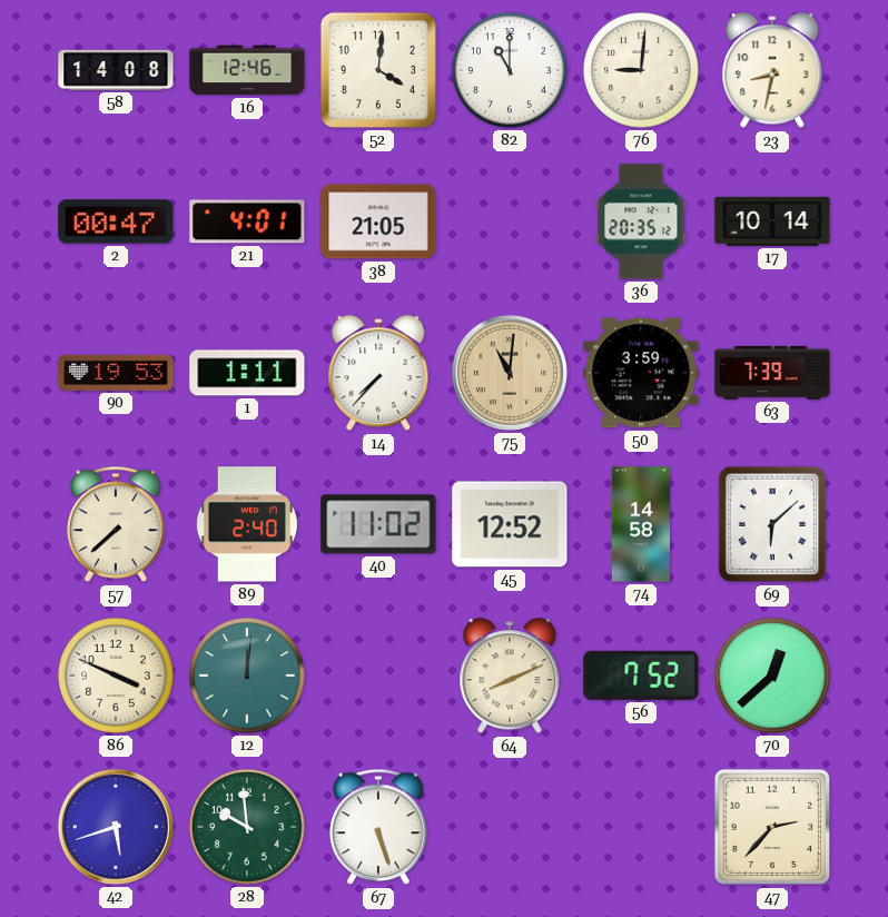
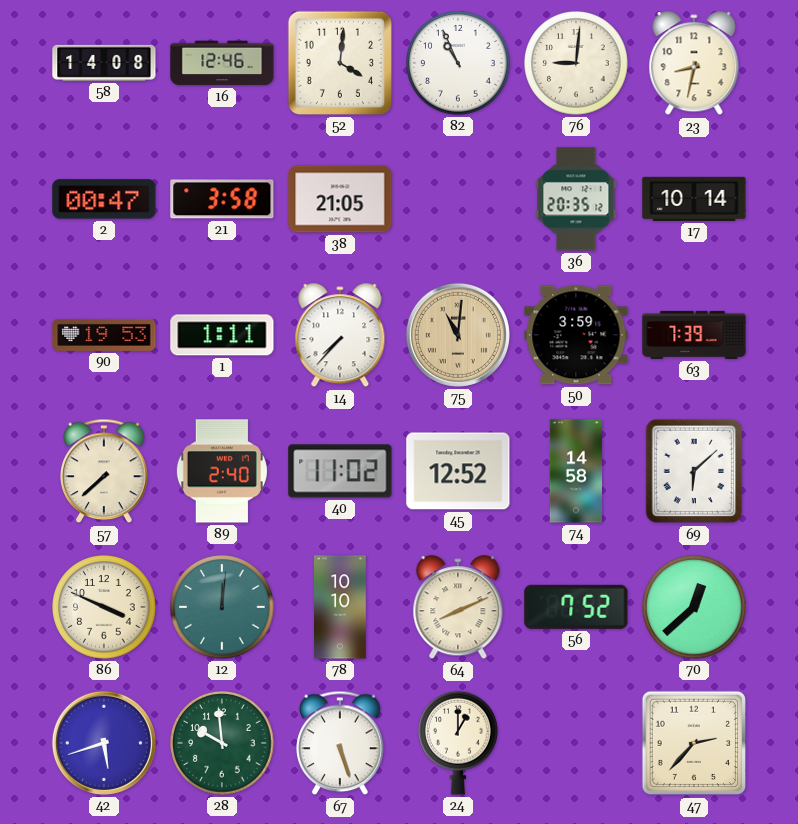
82: 11:00 -> 10:56
21: 4:01 -> 3:58
78: none -> 10:10
24: none -> 1:00
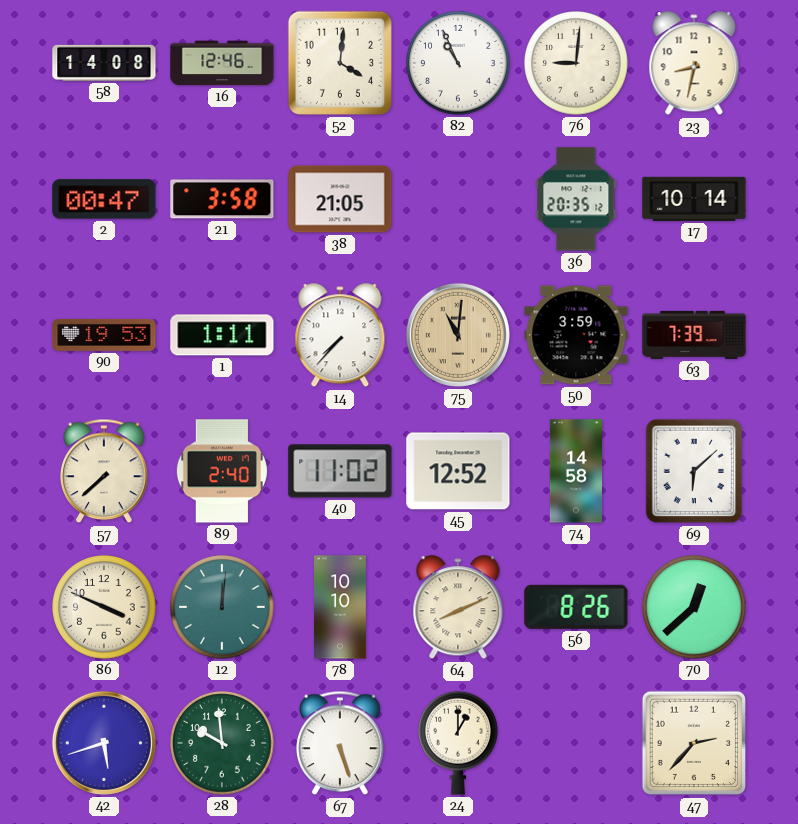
56: 7:52 -> 8:26
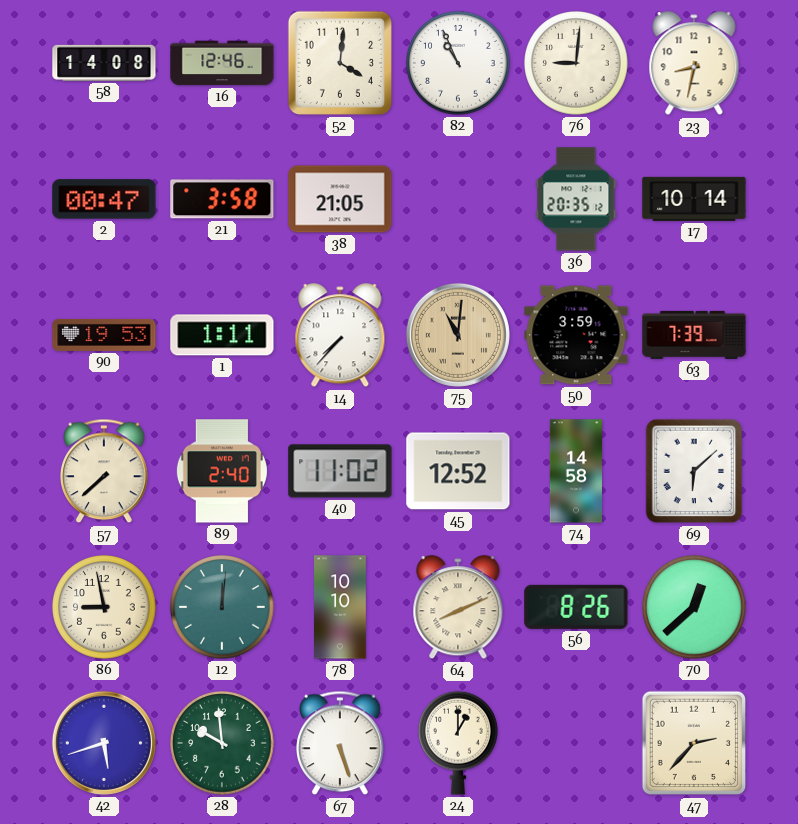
86: 3:49 -> 8:58
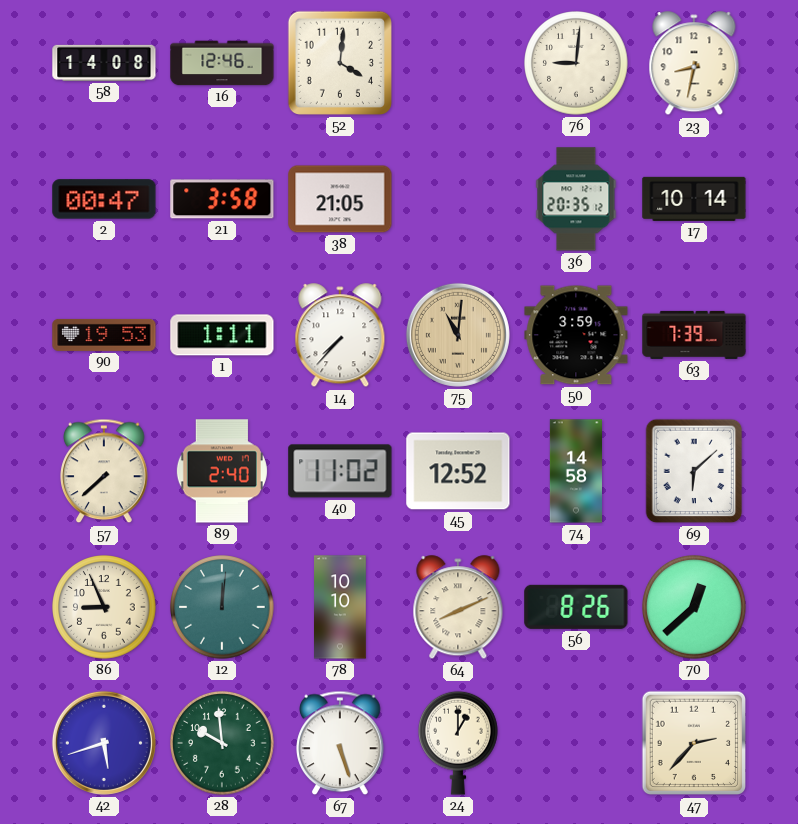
82: 10:56 -> none
86: 8:58 -> 8:56
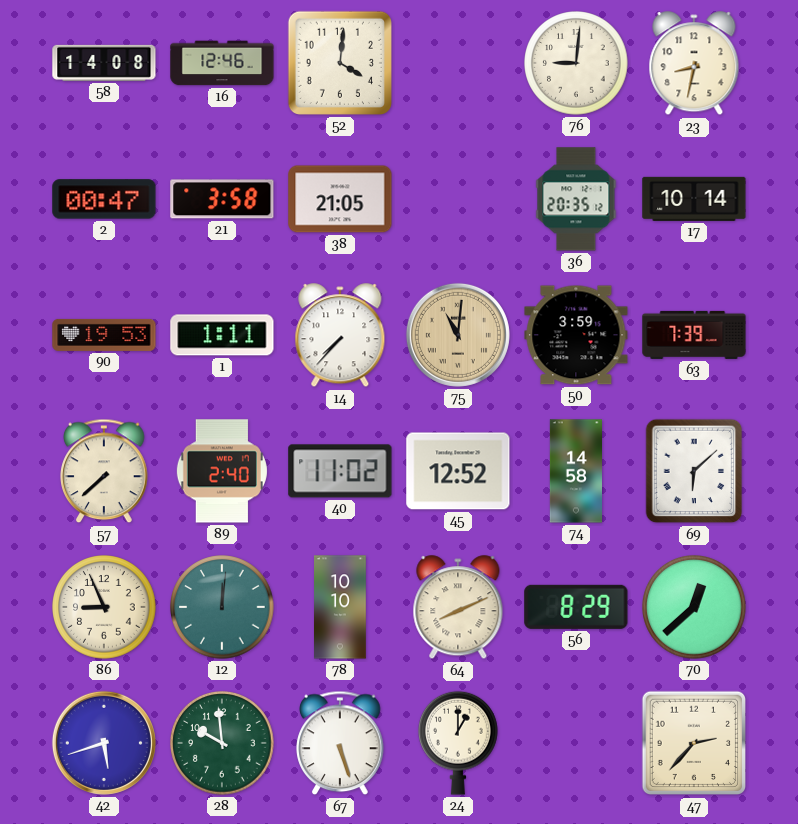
56: 8:26 -> 8:29
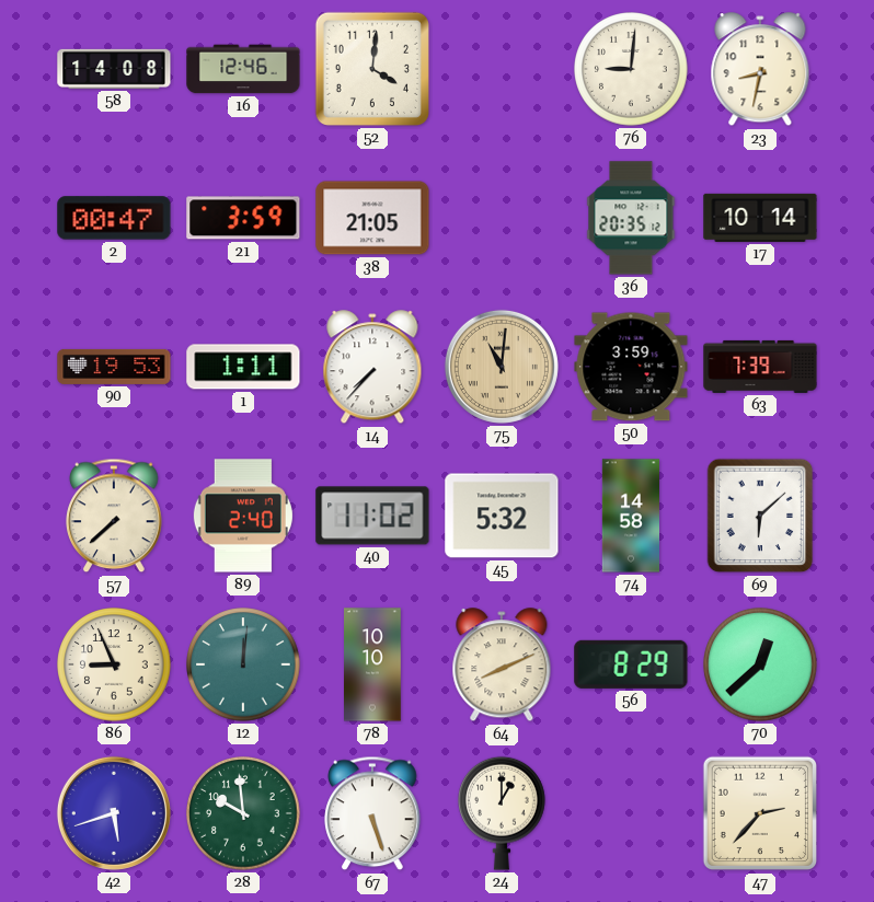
21: 3:58 -> 3:59
45: 12:52 -> 5:32
